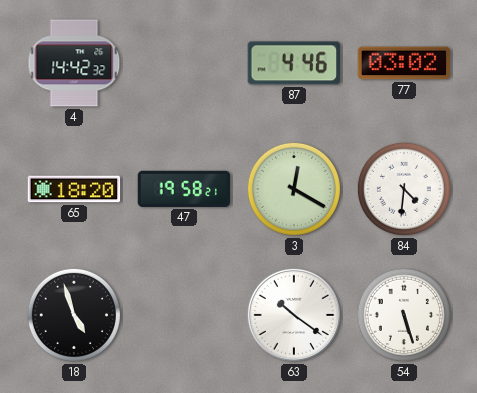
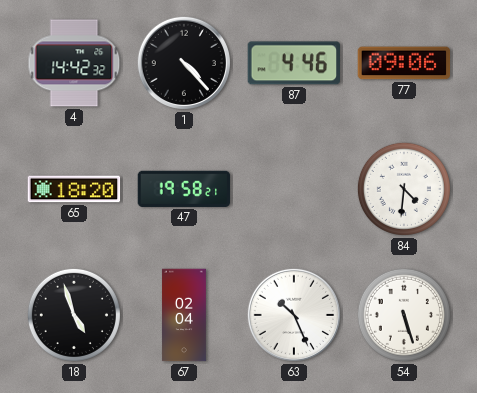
1: none -> 4:23
77: 03:02 -> 09:06
3: 12:20 -> none
67: none -> 02:04
63: 10:21 -> 10:26
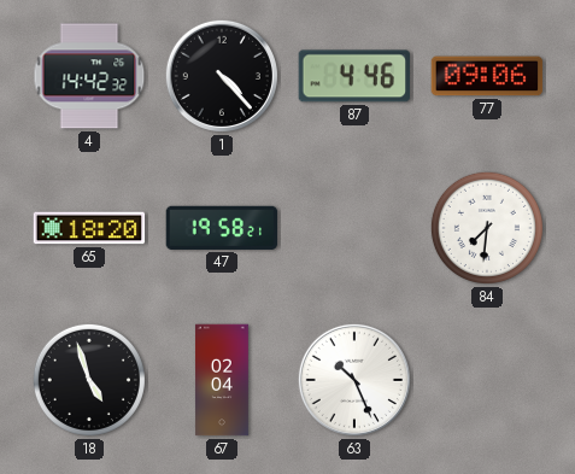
84: 4:31 -> 7:31
54: 5:27 -> none
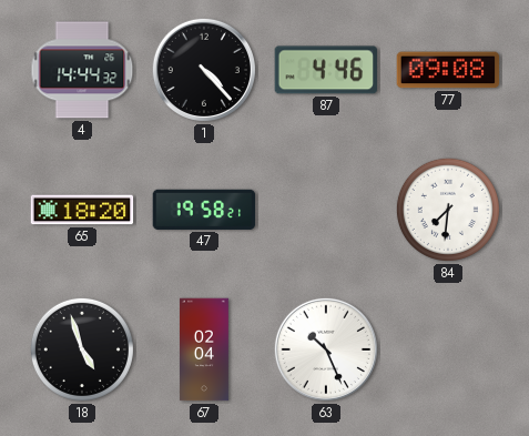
4: 14:42 -> 14:44
77: 09:06 -> 09:08
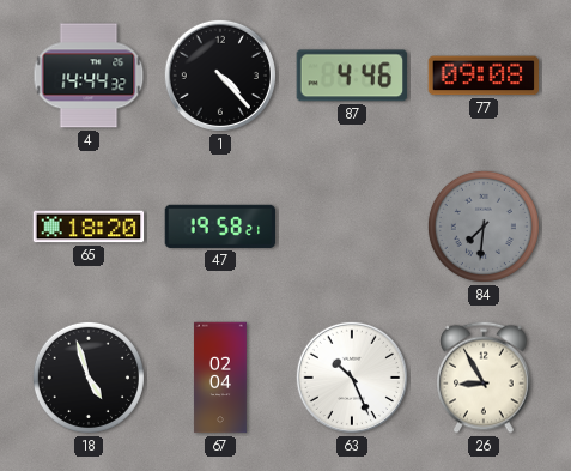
84 dial: white -> grey
26: none -> 8:55
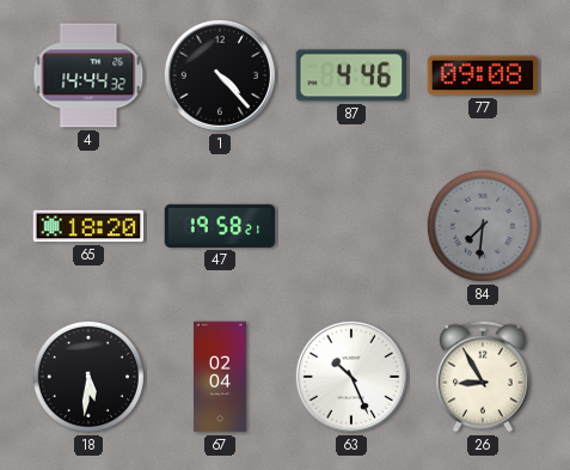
18: 4:57 -> 5:31
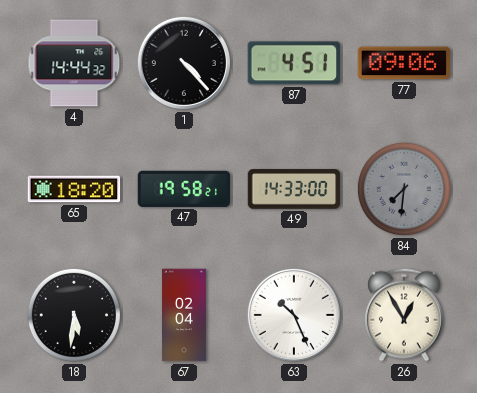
87: 4:46 -> 4:51
77: 09:08 -> 09:06
49: none -> 14:33
26: 8:55 -> 12:55
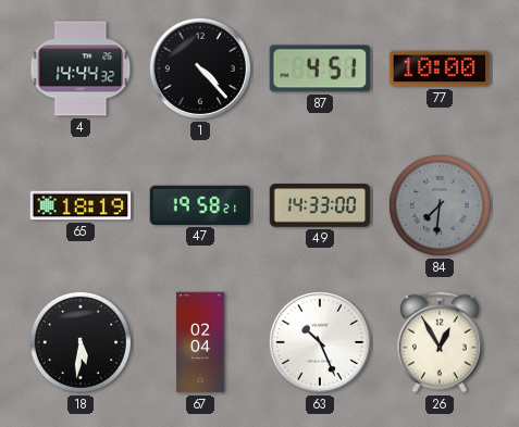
77: 09:06 -> 10:00
65: 18:20 -> 18:19
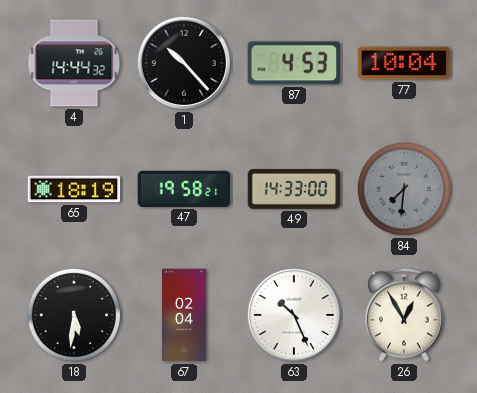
1: 4:23 -> 10:23
87: 4:51 -> 4:53
77: 10:00 -> 10:04
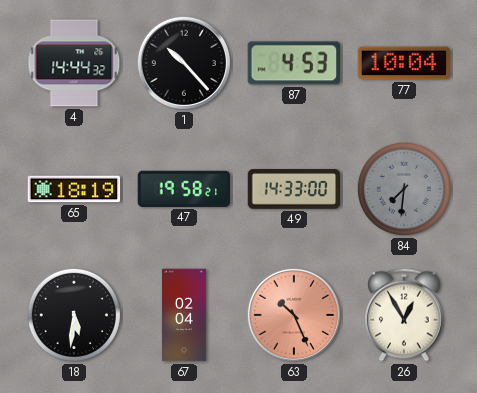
63 dial: white -> salmon
